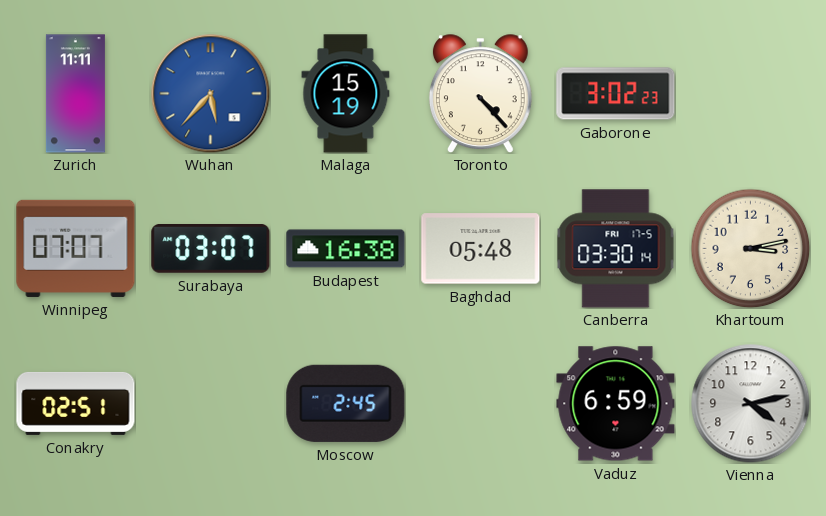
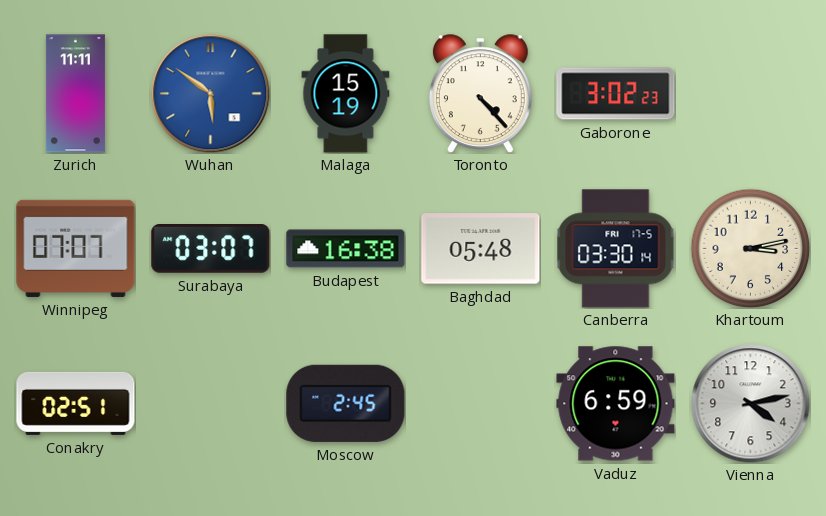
Wuhan: 5:37 -> 5:51
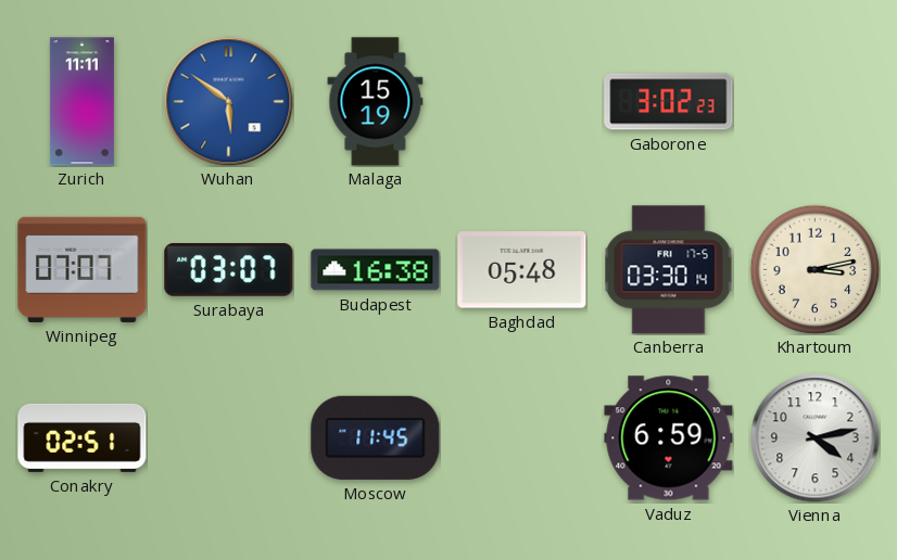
Toronto: 4:23 -> none
Moscow: 2:45 -> 11:45
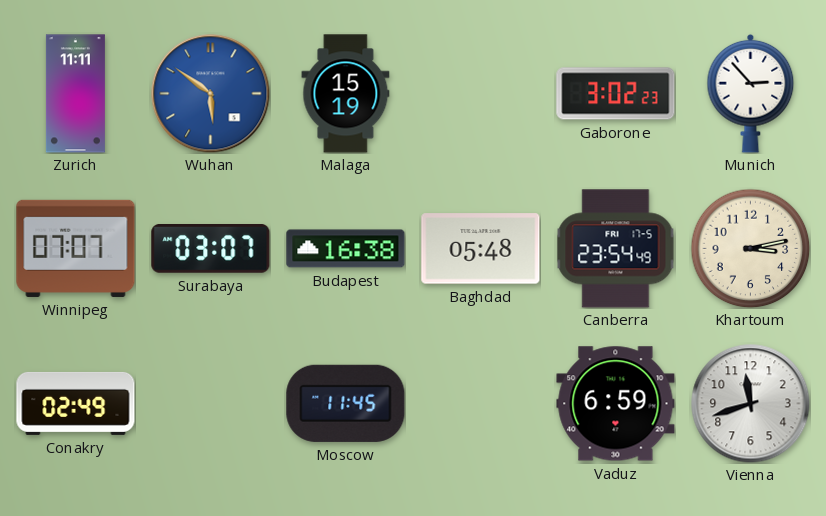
Munich: none -> 2:53
Canberra: 03:30 -> 23:54
Conakry: 02:51 -> 02:49
Vienna: 4:13 -> 11:42
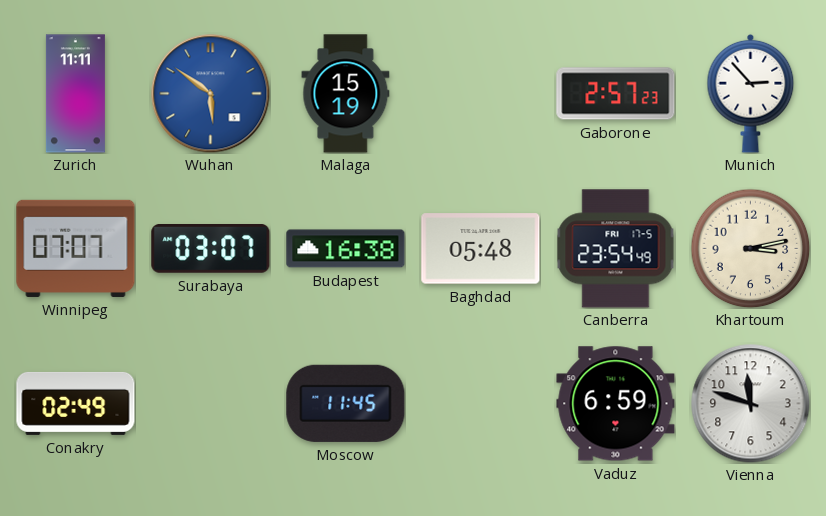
Gaborone: 3:02 -> 2:57
Vienna: 11:42 -> 11:48
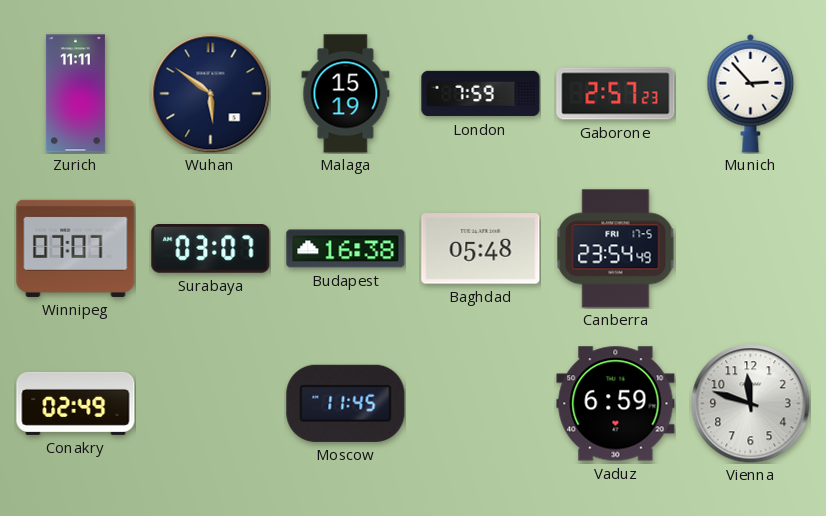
Wuhan dial: blue -> navy
London: none -> 7:59
Khartoum: 3:13 -> none
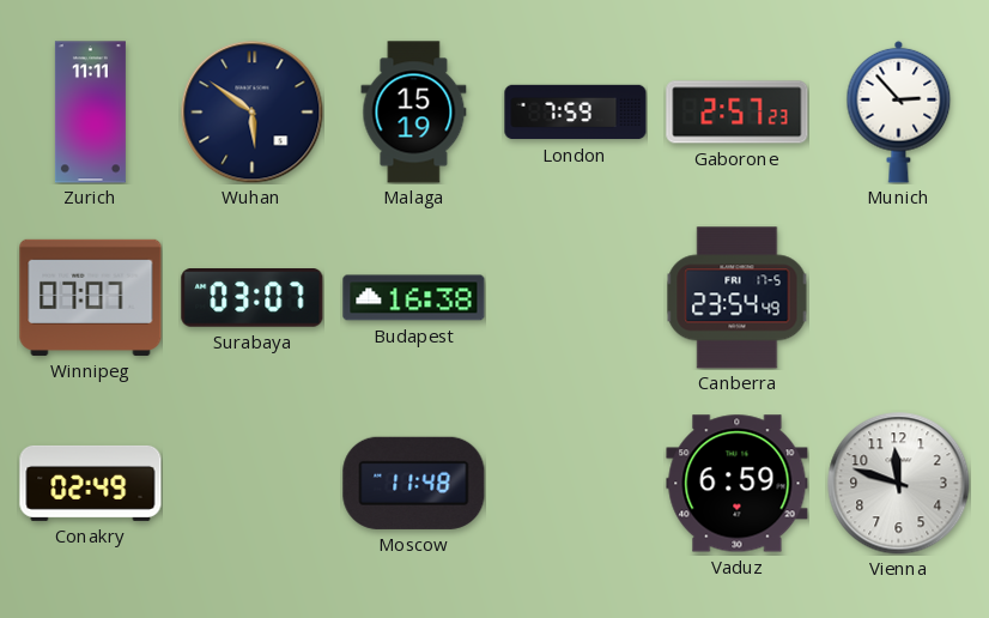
Baghdad: 05:48 -> none
Moscow: 11:45 -> 11:48
